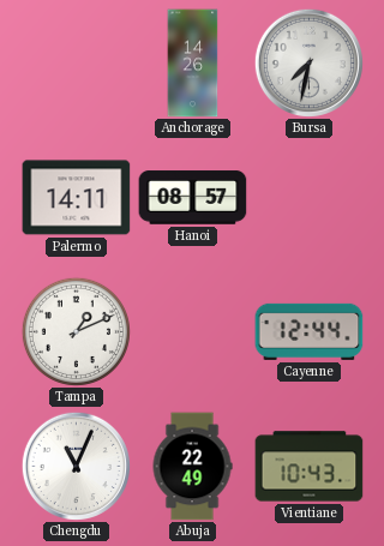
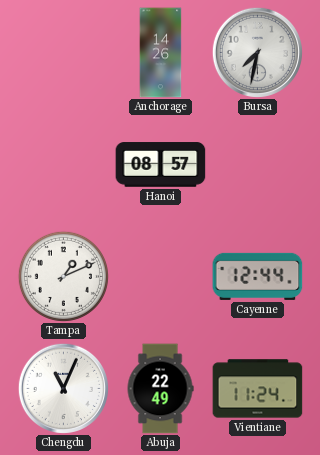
Palermo: 14:11 -> none
Vientiane: 10:43 -> 11:24
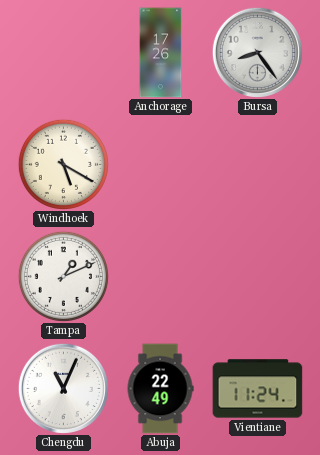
Anchorage: 14:26 -> 17:26
Bursa: 7:32 -> 8:24
Windhoek: none -> 5:20
Hanoi: 08:57 -> none
Cayenne: 12:44 -> none
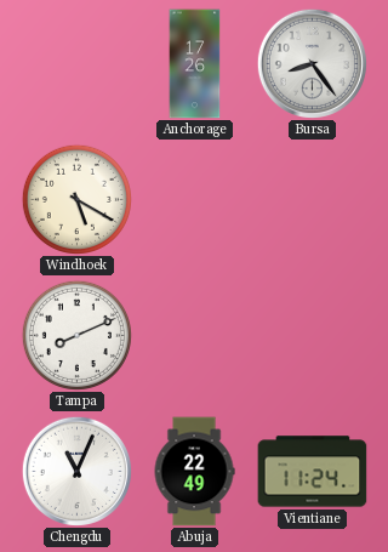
Tampa: 1:11 -> 8:11
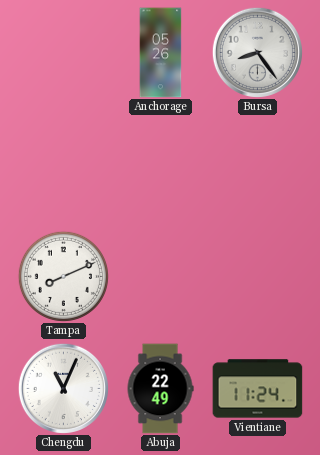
Anchorage: 17:26 -> 05:26
Windhoek: 5:20 -> none
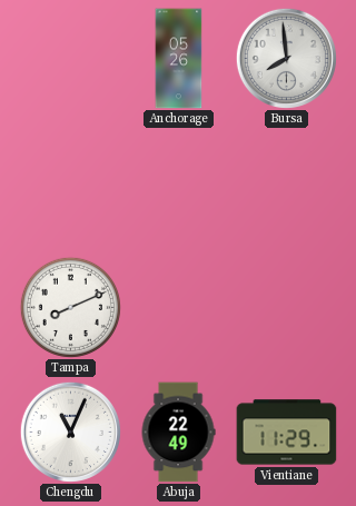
Bursa: 8:24 -> 7:59
Vientiane: 11:24 -> 11:29
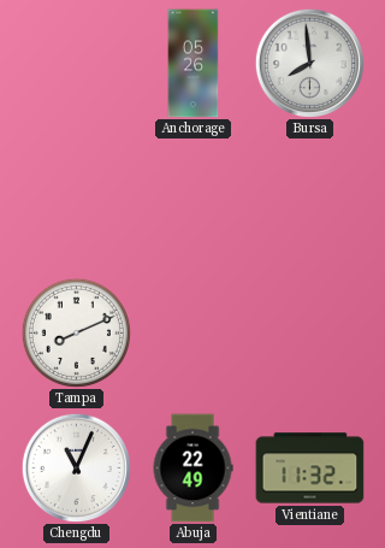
Vientiane: 11:29 -> 11:32
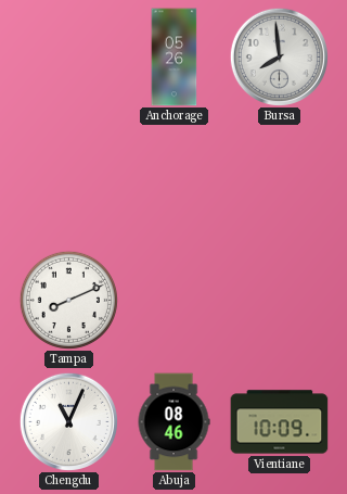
Abuja: 22:49 -> 08:46
Vientiane: 11:32 -> 10:09
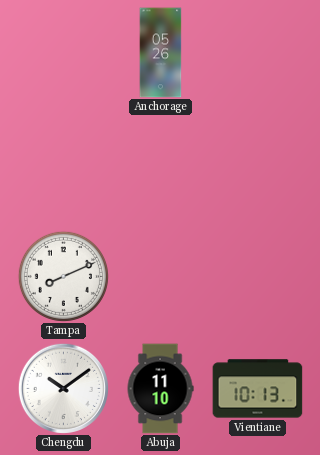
Bursa: 7:59 -> none
Chengdu: 11:04 -> 10:09
Abuja: 08:46 -> 11:10
Vientiane: 10:09 -> 10:13
